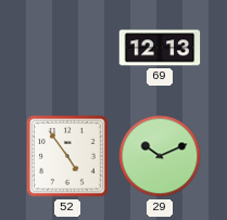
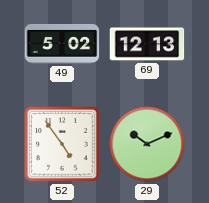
49: none -> 5:02
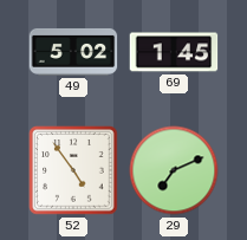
69: 12:13 -> 1:45
29: 10:11 -> 7:11
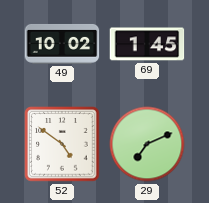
49: 5:02 -> 10:02
52: 4:54 -> 4:51
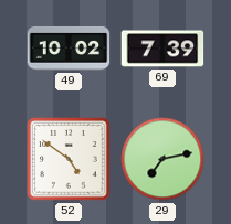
69: 1:45 -> 7:39
29: 7:11 -> 7:13
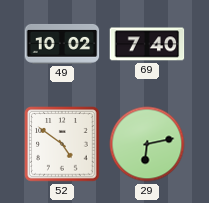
69: 7:39 -> 7:40
29: 7:13 -> 6:13
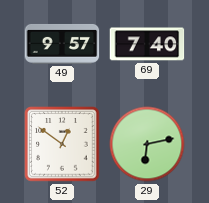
49: 10:02 -> 9:57
52: 4:51 -> 12:51
